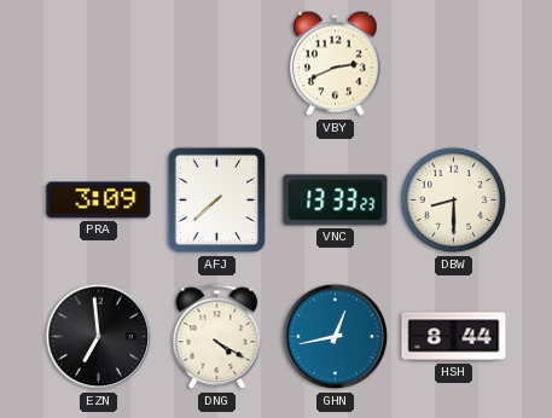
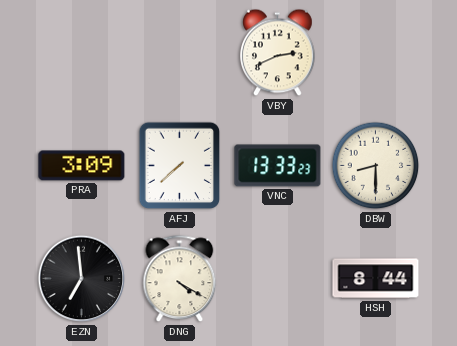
GHN: 12:43 -> none
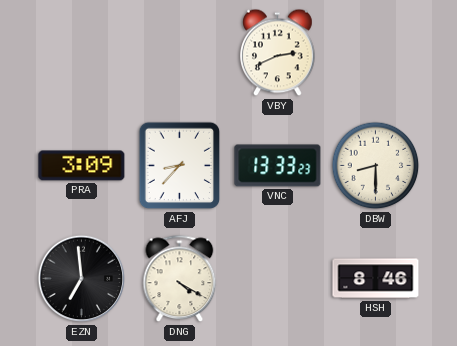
AFJ: 7:38 -> 8:37
HSH: 8:44 -> 8:46
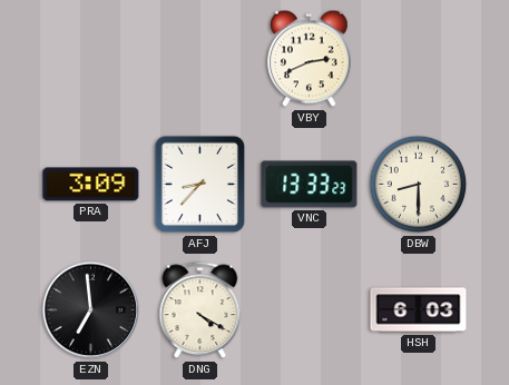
HSH: 8:46 -> 6:03
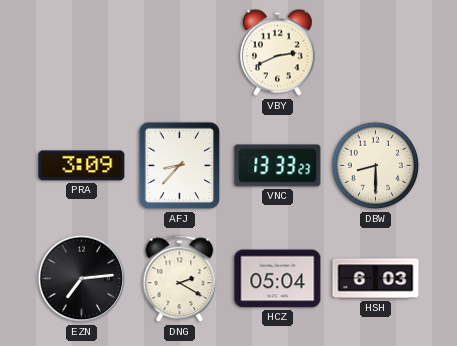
EZN: 6:59 -> 7:14
DNG: 4:20 -> 2:20
HCZ: none -> 05:04
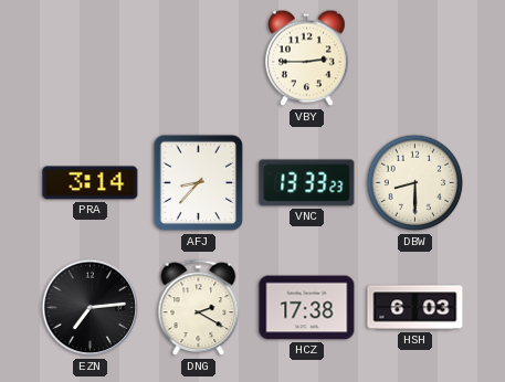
VBY: 2:41 -> 2:45
PRA: 3:09 -> 3:14
HCZ: 05:04 -> 17:38
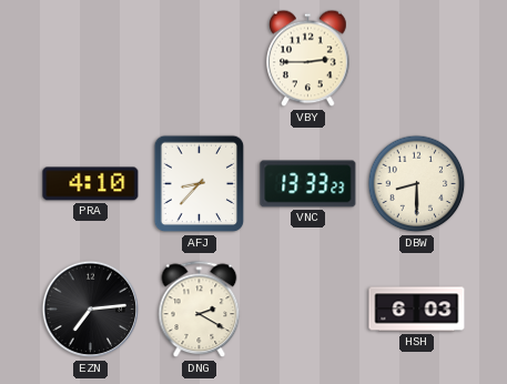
PRA: 3:14 -> 4:10
HCZ: 17:38 -> none
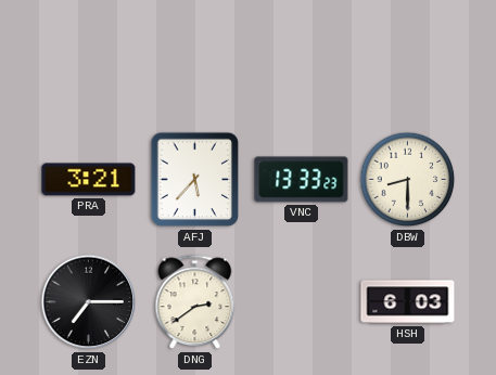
VBY: 2:45 -> none
PRA: 4:10 -> 3:21
AFJ: 8:37 -> 5:37
EZN: 7:14 -> 7:15
DNG: 2:20 -> 2:39
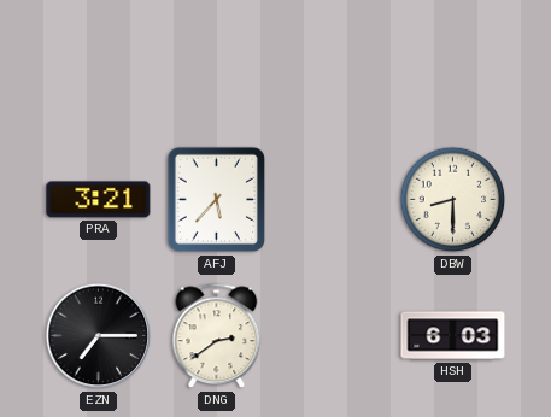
VNC: 13:33 -> none
